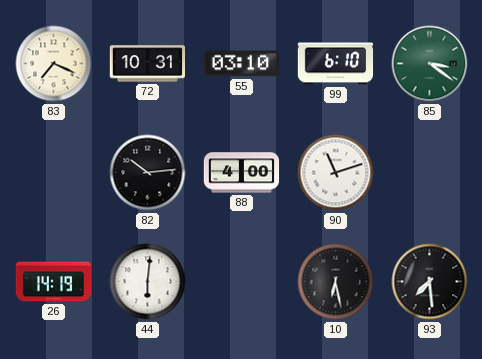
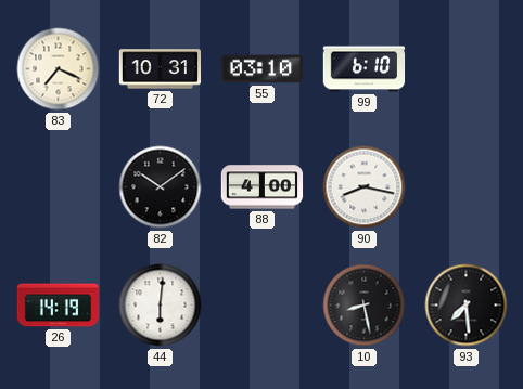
85: 3:21 -> none
82: 10:14 -> 10:09
90: 11:12 -> 8:17
10: 6:28 -> 8:28
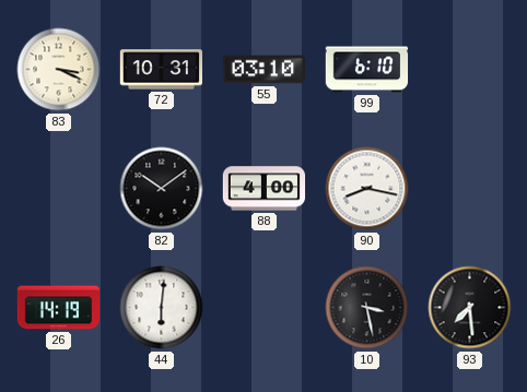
83: 7:19 -> 3:19
10: 8:28 -> 3:28
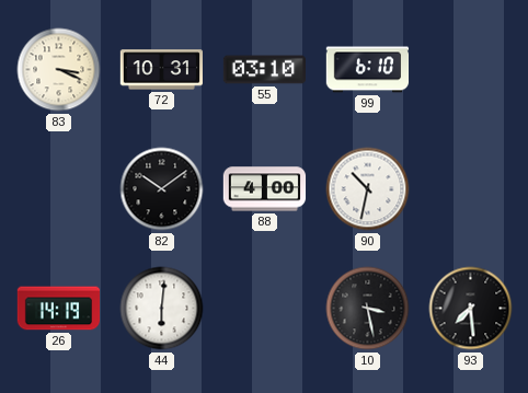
90: 8:17 -> 10:32
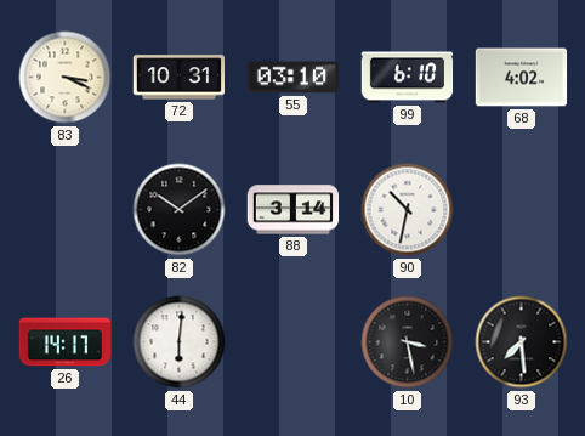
68: none -> 4:02
88: 4:00 -> 3:14
26: 14:19 -> 14:17
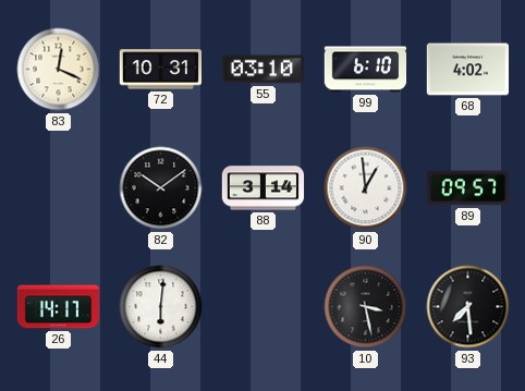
83: 3:19 -> 12:19
90: 10:32 -> 12:59
89: none -> 09:57
